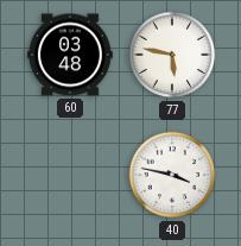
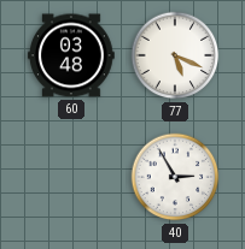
77: 5:47 -> 5:19
40: 3:47 -> 2:55
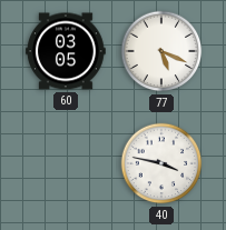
60: 03:48 -> 03:05
40: 2:55 -> 3:47
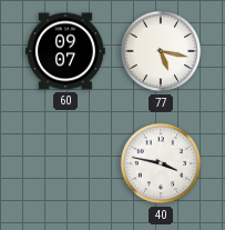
60: 03:05 -> 09:07
77: 5:19 -> 5:17
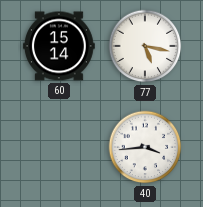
60: 09:07 -> 15:14
40: 3:47 -> 3:44
